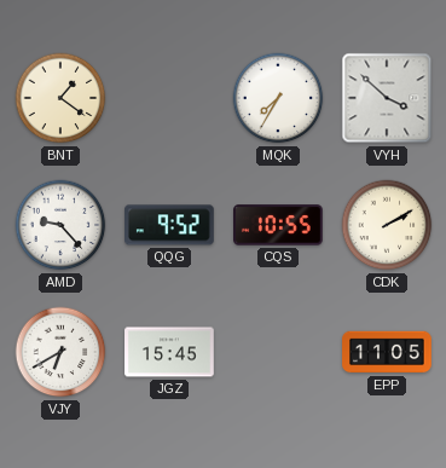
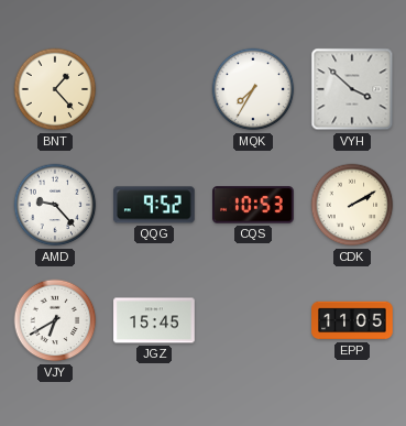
BNT: 1:21 -> 1:23
CQS: 10:55 -> 10:53
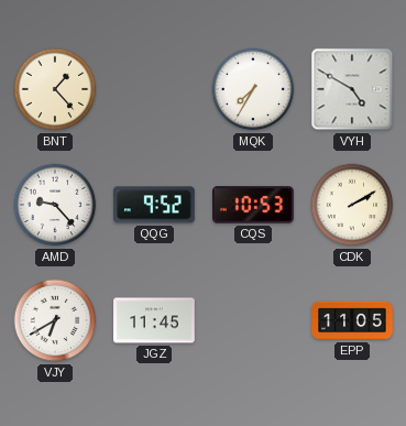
VYH: 3:52 -> 4:50
JGZ: 15:45 -> 11:45
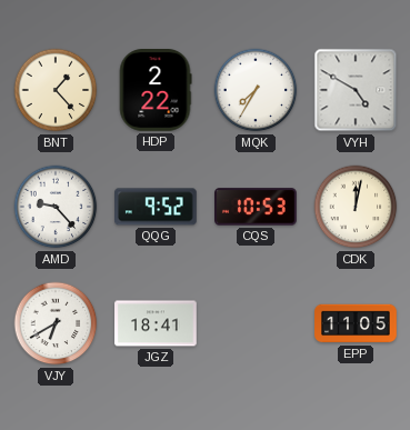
HDP: none -> 2:22
CDK: 2:10 -> 12:02
JGZ: 11:45 -> 18:41
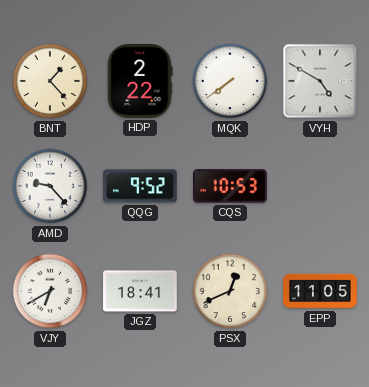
MQK: 7:35 -> 7:39
CDK: 12:02 -> none
PSX: none -> 12:41
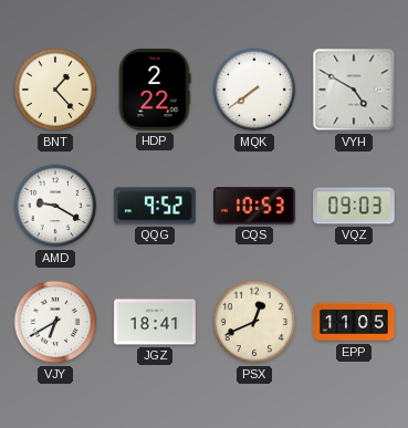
AMD: 9:23 -> 9:20
VQZ: none -> 09:03
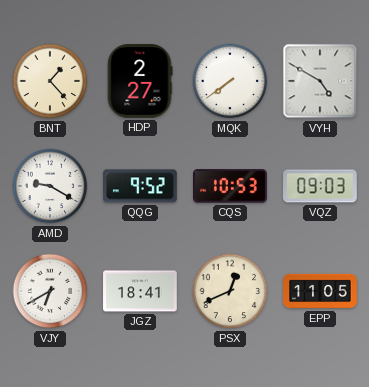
HDP: 2:22 -> 2:27
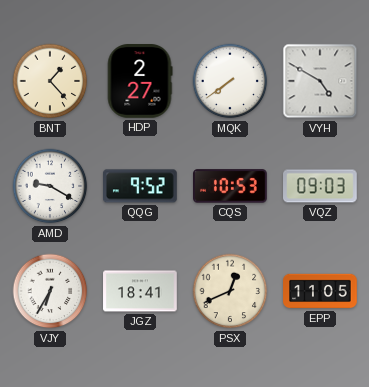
VJY: 6:40 -> 6:35
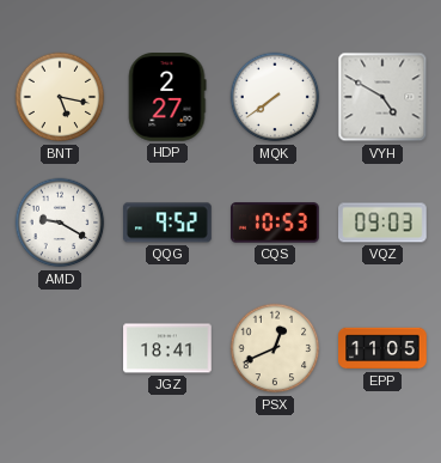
BNT: 1:23 -> 5:17
VJY: 6:35 -> none
